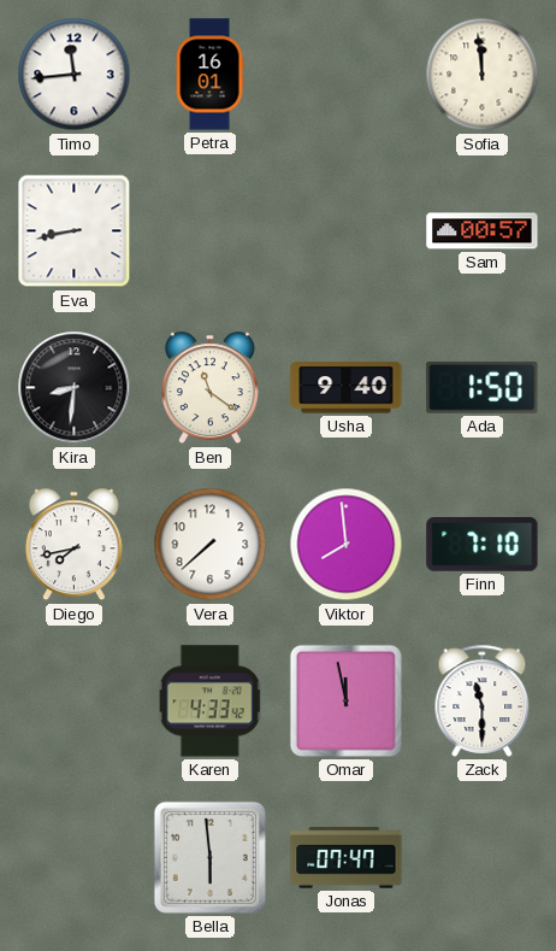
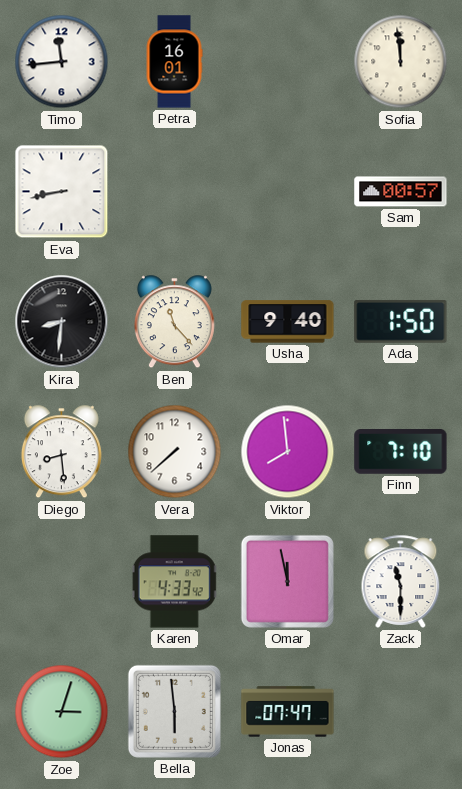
Ben: 11:21 -> 11:23
Diego: 7:43 -> 8:29
Zoe: none -> 3:03
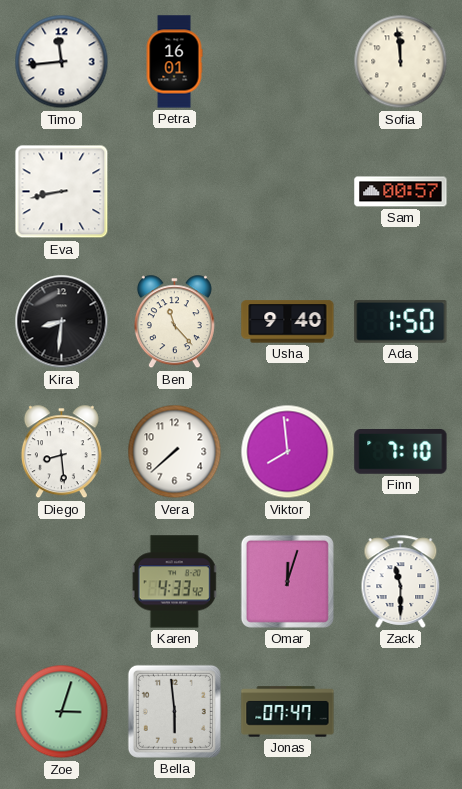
Omar: 11:58 -> 12:03
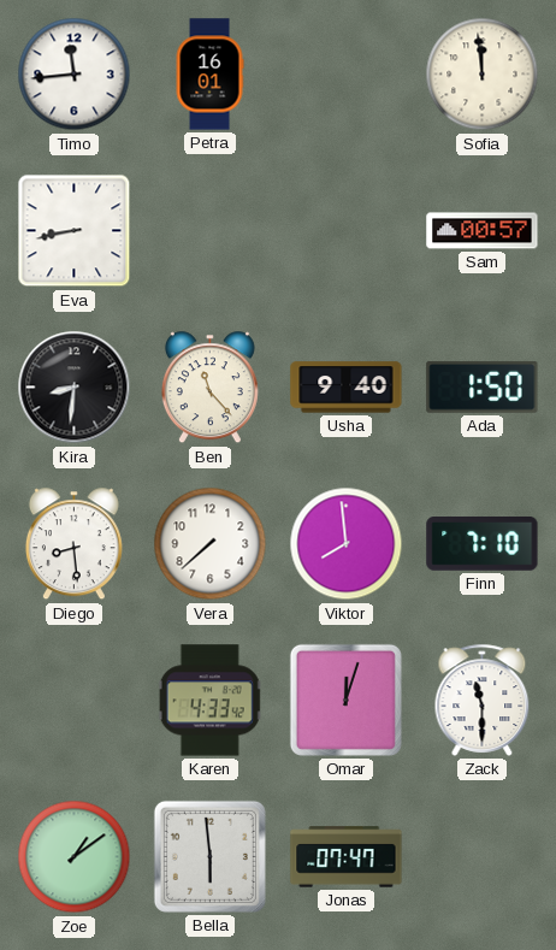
Zoe: 3:03 -> 1:09
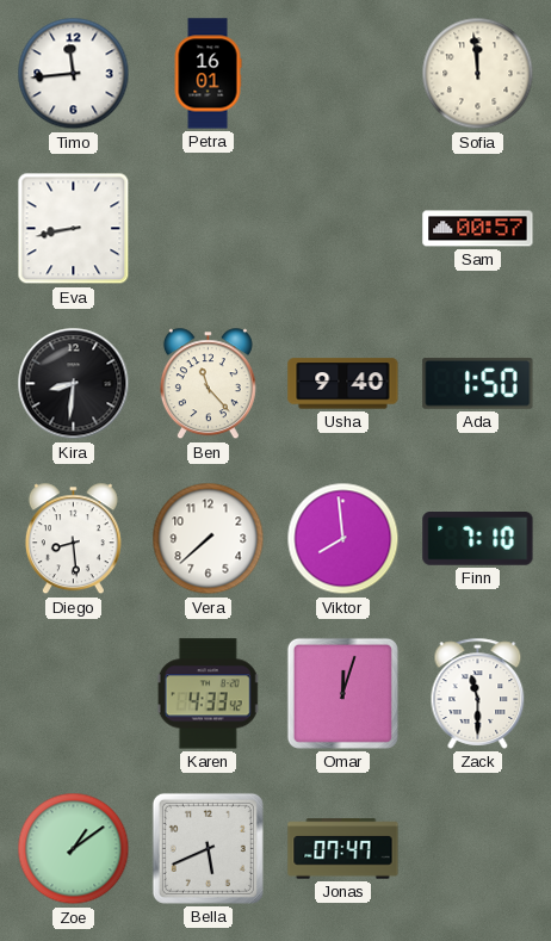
Bella: 5:59 -> 5:41
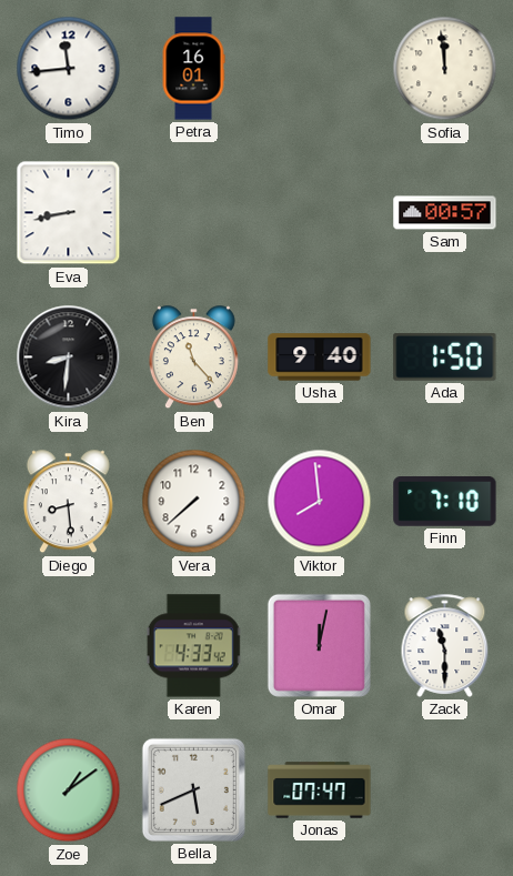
Omar: 12:03 -> 12:02
